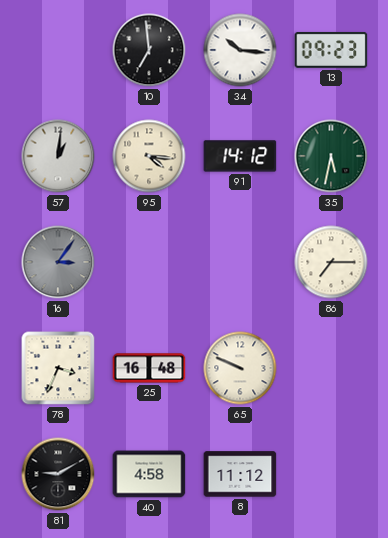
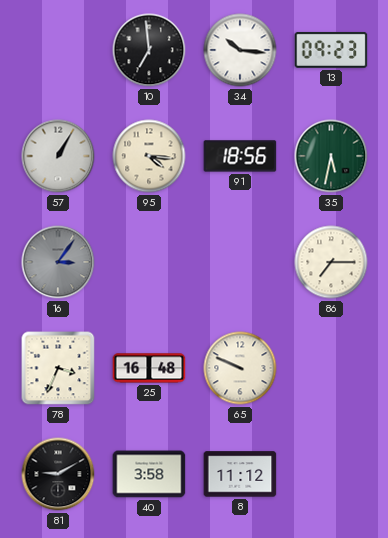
57: 1:01 -> 1:05
91: 14:12 -> 18:56
40: 4:58 -> 3:58
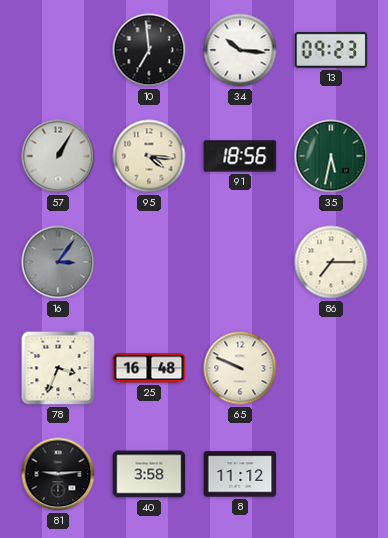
81: 9:10 -> 9:14
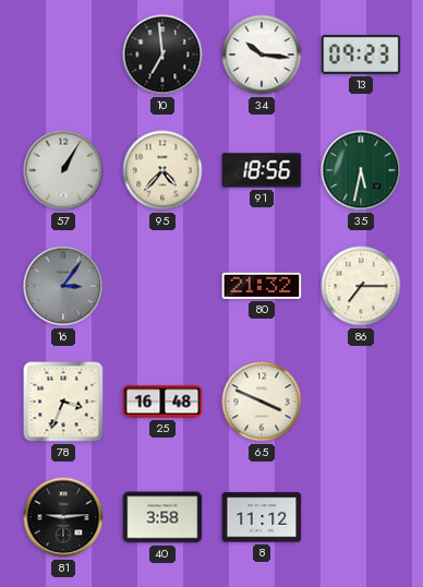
95: 4:16 -> 4:37
80: none -> 21:32
65: 9:49 -> 3:49
